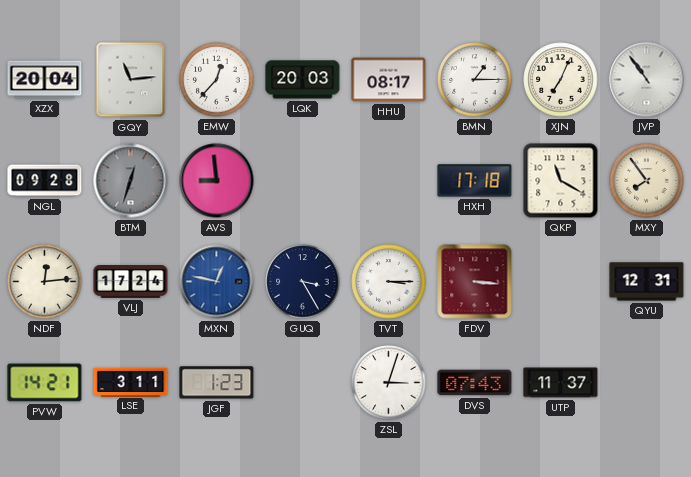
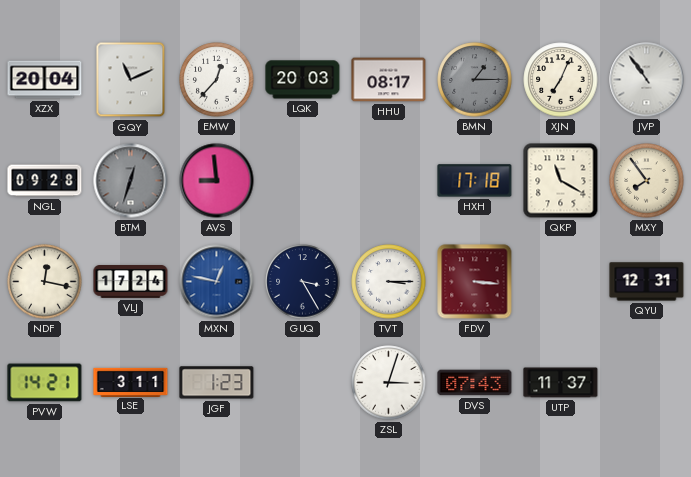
GQY: 11:14 -> 11:11
BMN dial: white -> grey
NDF: 12:14 -> 12:17
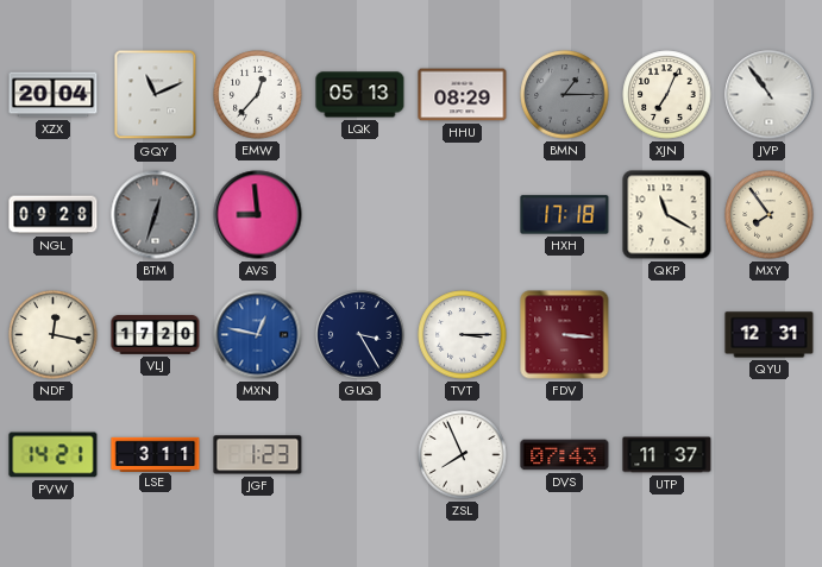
LQK: 20:03 -> 05:13
HHU: 08:17 -> 08:29
VLJ: 17:24 -> 17:20
ZSL: 3:03 -> 7:56
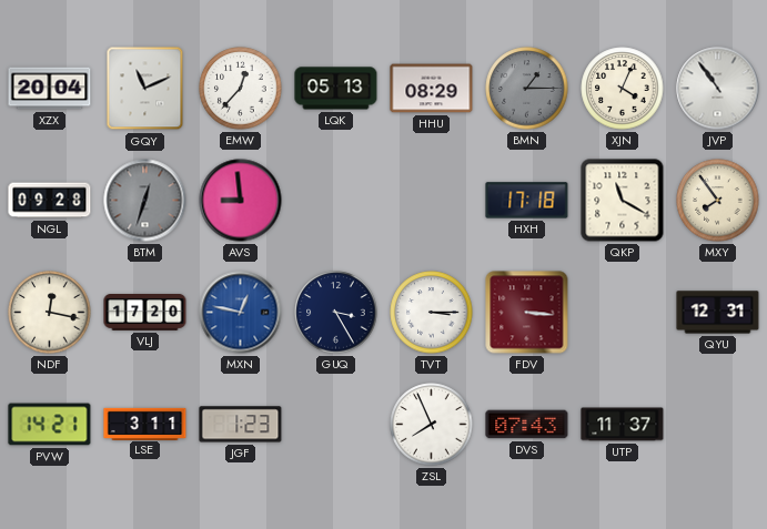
XJN: 7:04 -> 4:04
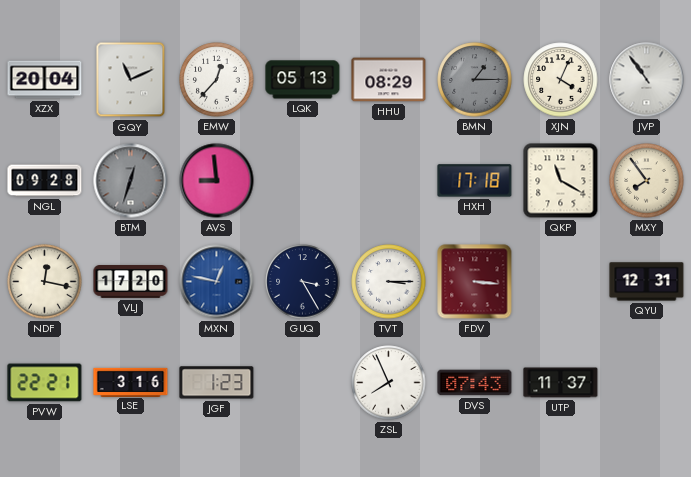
PVW: 14:21 -> 22:21
LSE: 3:11 -> 3:16
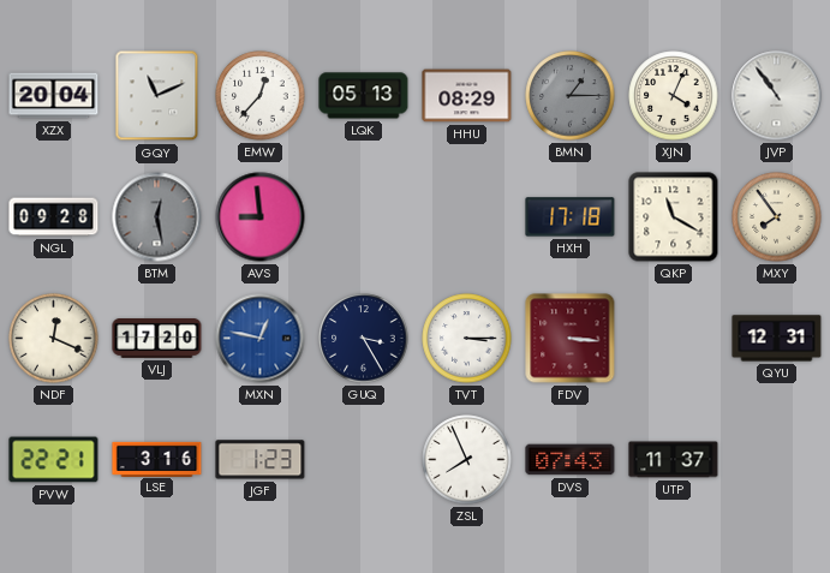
BTM: 12:33 -> 12:28
NDF: 12:17 -> 12:19
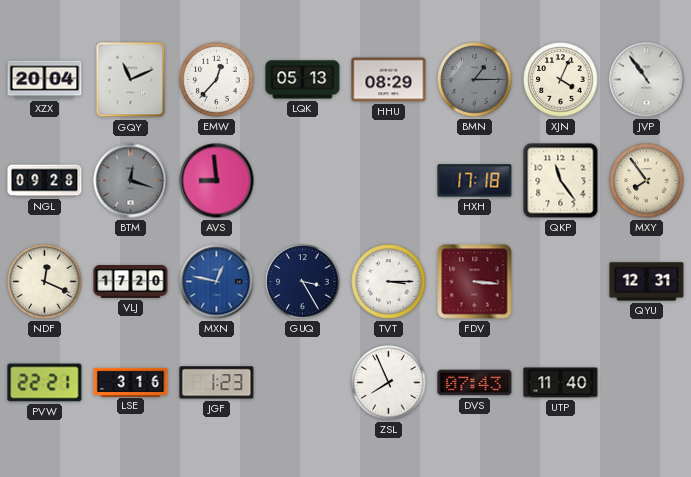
BTM: 12:28 -> 12:18
QKP: 11:20 -> 11:24
UTP: 11:37 -> 11:40
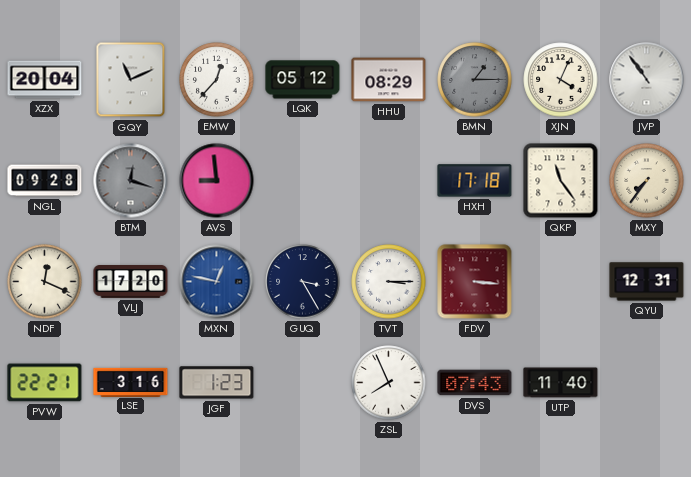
LQK: 05:13 -> 05:12
MXY: 7:54 -> 7:36
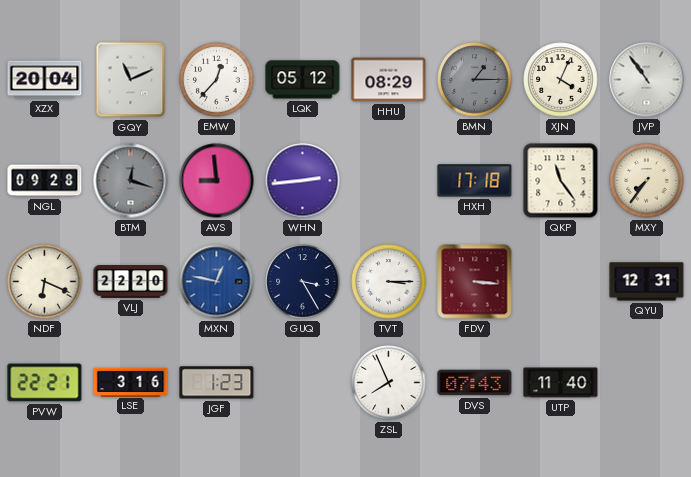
WHN: none -> 2:44
NDF: 12:19 -> 6:19
VLJ: 17:20 -> 22:20
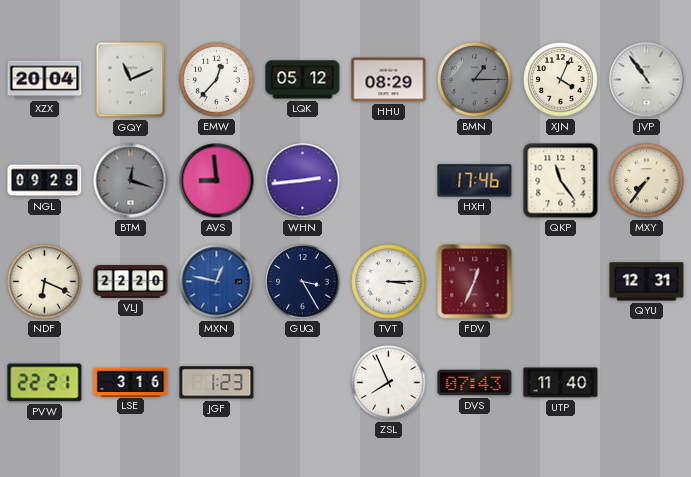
HXH: 17:18 -> 17:46
FDV: 3:16 -> 12:34
